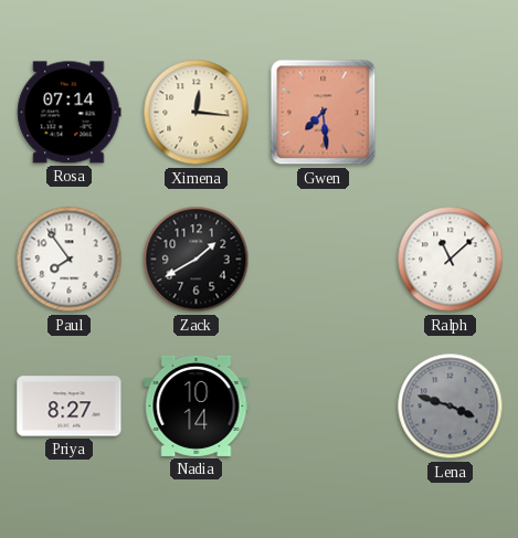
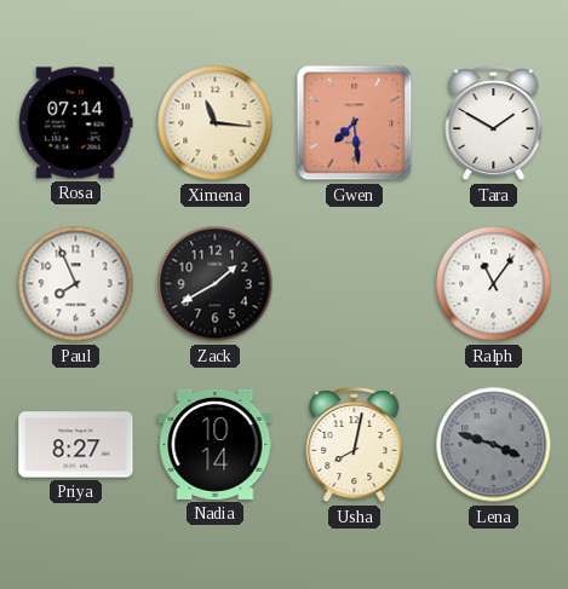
Ximena: 12:16 -> 11:16
Tara: none -> 1:50
Paul: 7:54 -> 7:56
Ralph: 11:08 -> 11:06
Usha: none -> 8:02
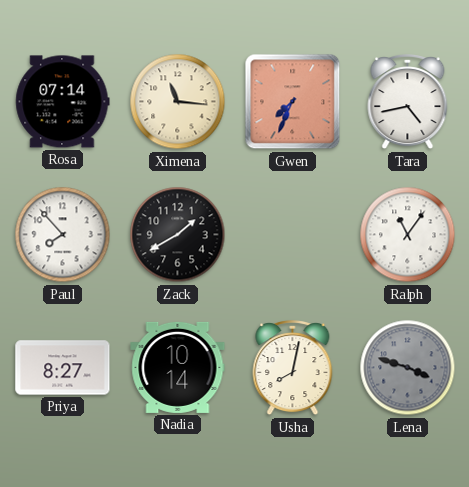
Gwen: 7:29 -> 7:34
Tara: 1:50 -> 4:43
Paul: 7:56 -> 7:53
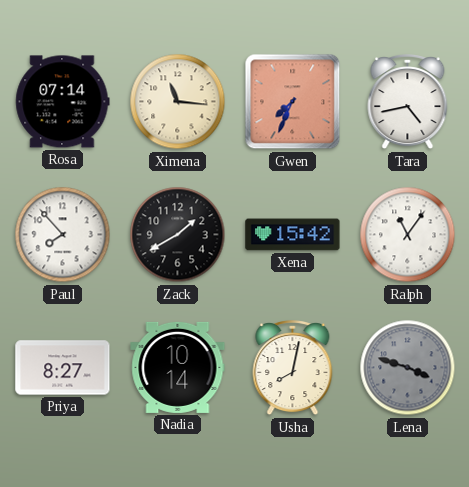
Xena: none -> 15:42
